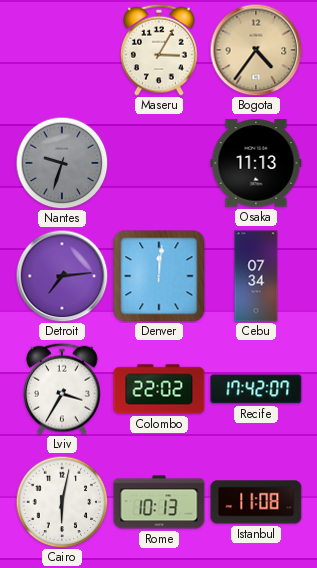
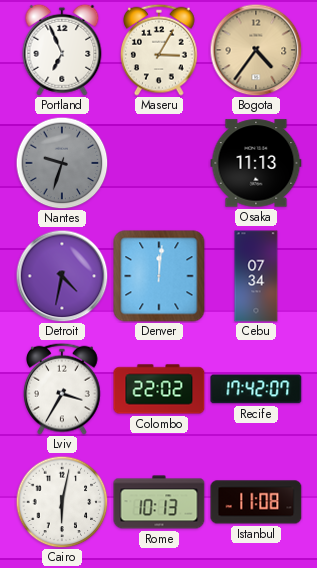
Portland: none -> 6:56
Detroit: 7:14 -> 4:32
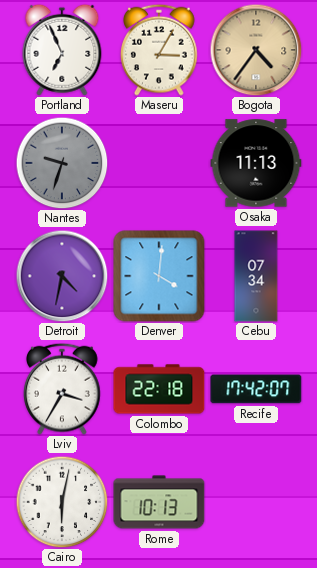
Denver: 12:01 -> 4:01
Colombo: 22:02 -> 22:18
Istanbul: 11:08 -> none
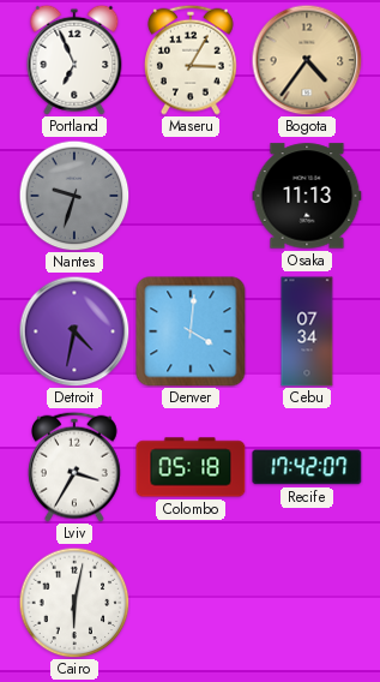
Colombo: 22:18 -> 05:18
Rome: 10:13 -> none
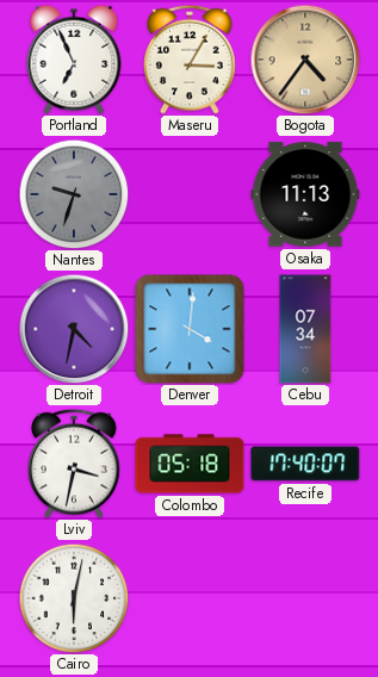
Lviv: 3:35 -> 3:32
Recife: 17:42 -> 17:40
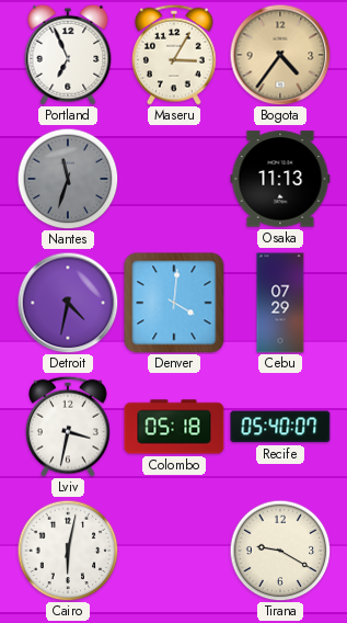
Nantes: 9:33 -> 11:33
Cebu: 07:34 -> 07:29
Recife: 17:40 -> 05:40
Tirana: none -> 9:20
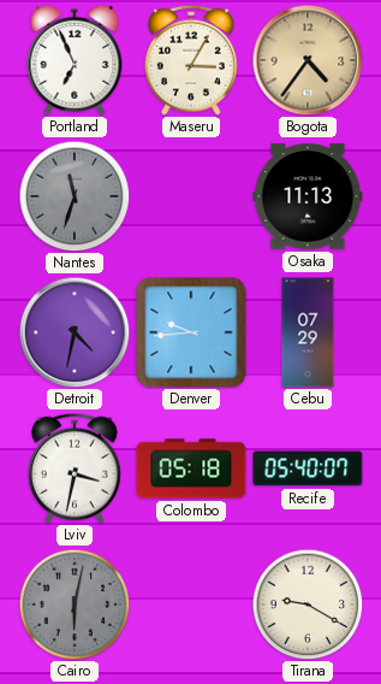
Denver: 4:01 -> 9:44
Cairo dial: white -> grey
